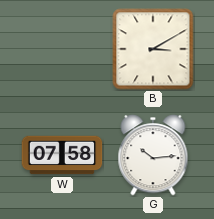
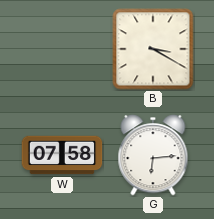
B: 3:10 -> 3:20
G: 10:14 -> 6:14
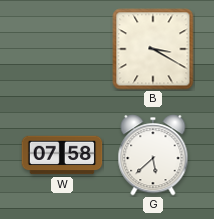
G: 6:14 -> 5:38
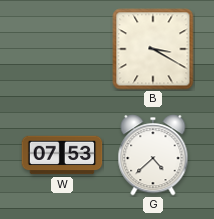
W: 07:58 -> 07:53
G: 5:38 -> 4:38
